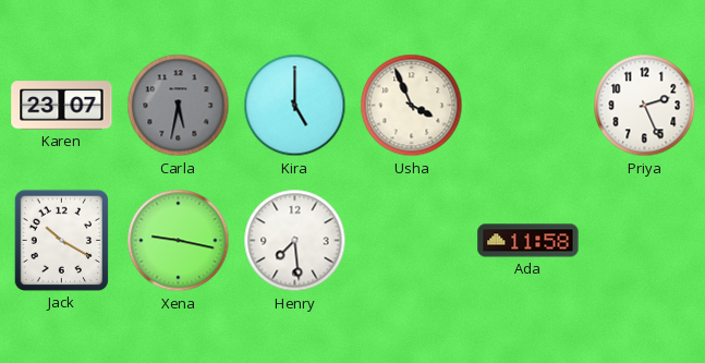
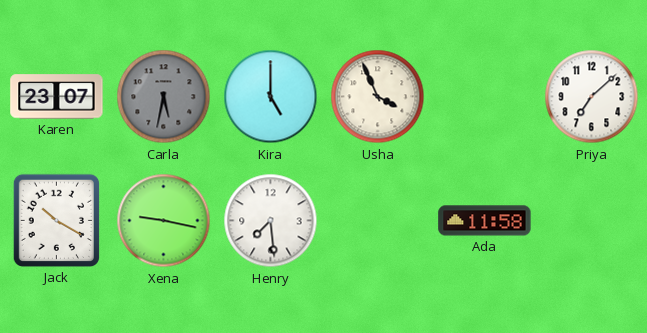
Priya: 2:26 -> 7:08
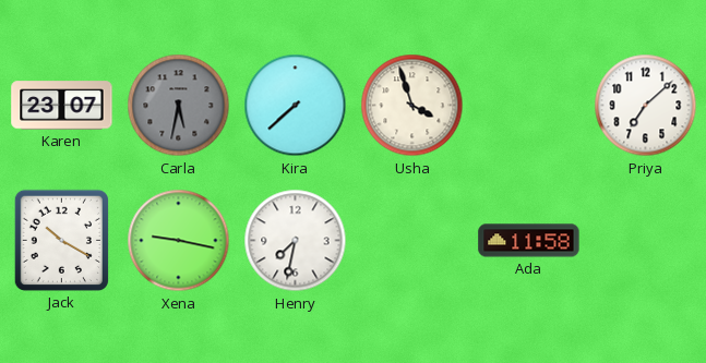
Kira: 5:00 -> 7:38
Usha: 3:56 -> 3:57
Henry: 7:29 -> 7:32
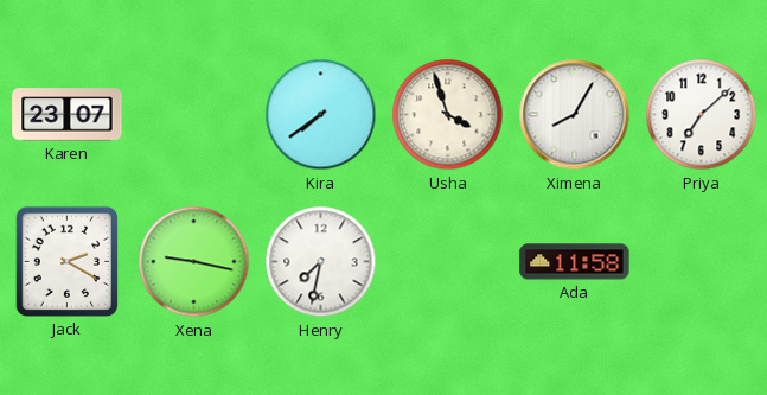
Carla: 5:32 -> none
Kira: 7:38 -> 7:39
Ximena: none -> 8:05
Jack: 10:20 -> 2:20
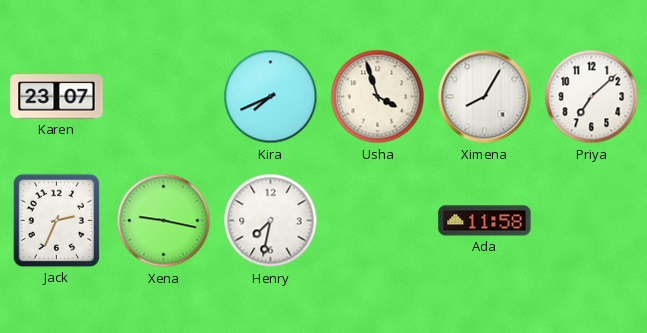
Kira: 7:39 -> 7:41
Jack: 2:20 -> 2:34
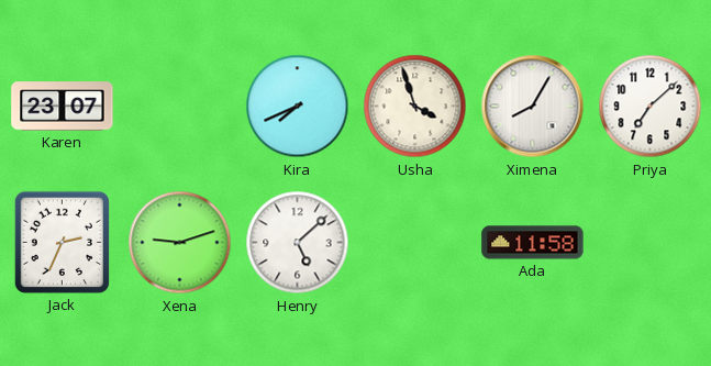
Xena: 9:17 -> 9:12
Henry: 7:32 -> 5:08
